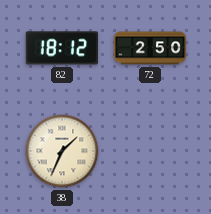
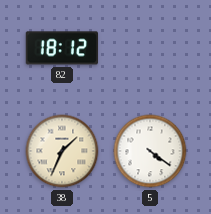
72: 2:50 -> none
5: none -> 4:21
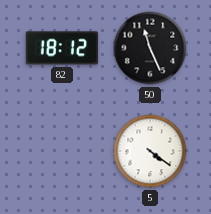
50: none -> 11:26
38: 1:34 -> none
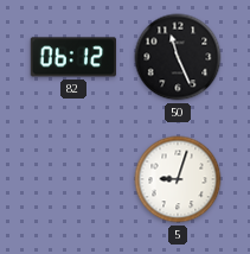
82: 18:12 -> 06:12
5: 4:21 -> 9:03
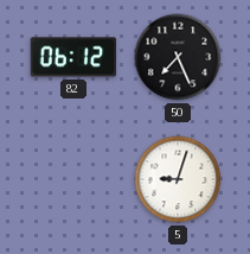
50: 11:26 -> 7:26
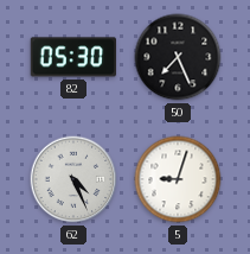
82: 06:12 -> 05:30
62: none -> 4:26
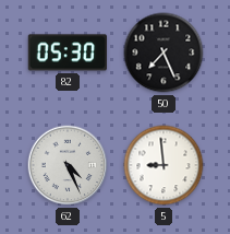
5: 9:03 -> 8:59
